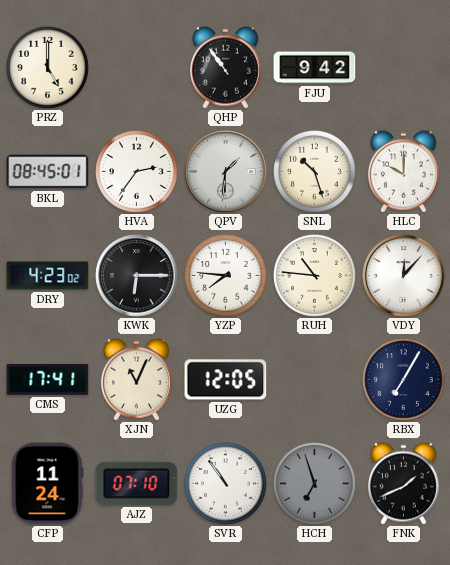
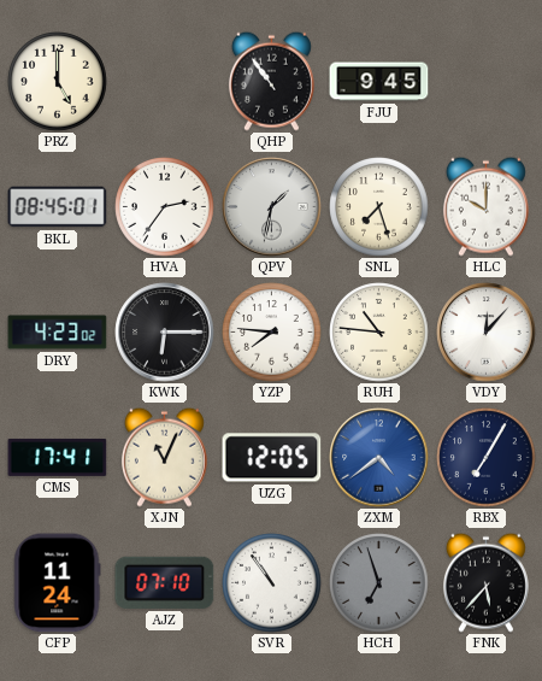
FJU: 9:42 -> 9:45
QPV: 1:31 -> 1:32
SNL: 10:27 -> 7:27
ZXM: none -> 4:39
FNK: 1:41 -> 5:37
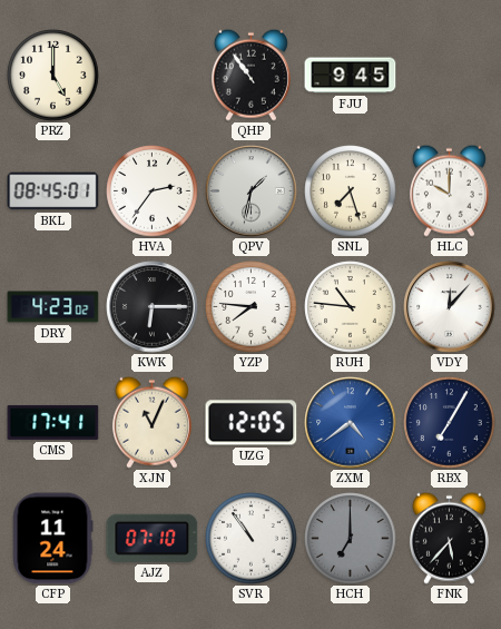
HCH: 6:57 -> 7:00
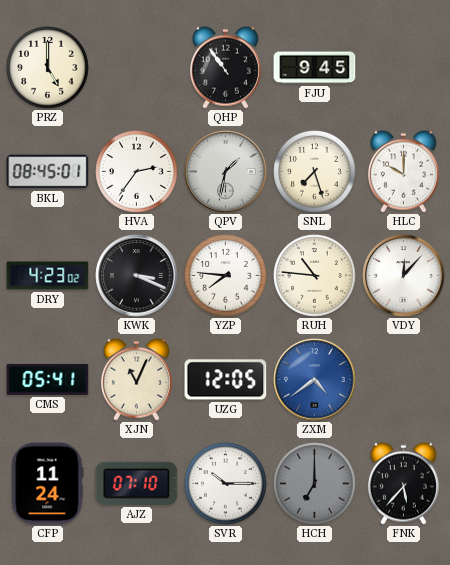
KWK: 6:15 -> 3:19
CMS: 17:41 -> 05:41
RBX: 7:05 -> none
SVR: 10:54 -> 10:15
